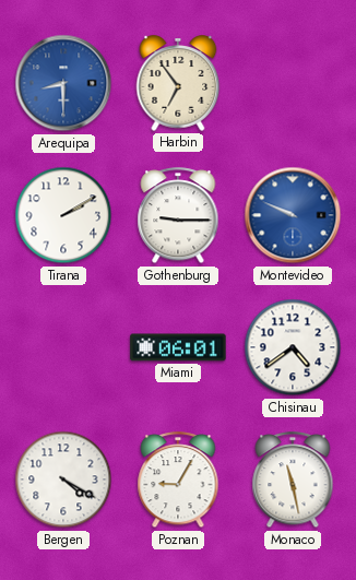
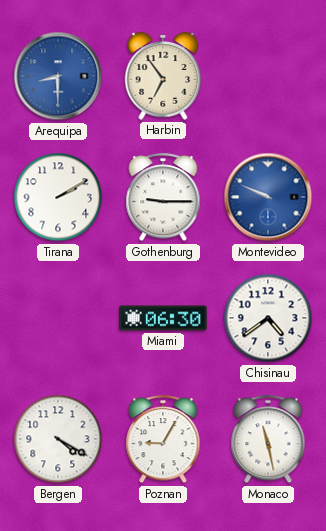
Miami: 06:01 -> 06:30
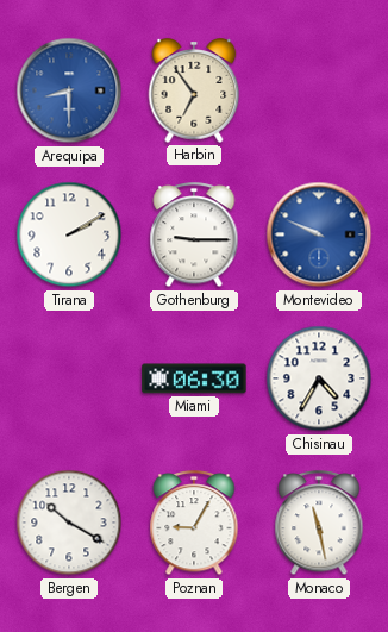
Chisinau: 4:39 -> 4:35
Bergen: 4:20 -> 10:20
